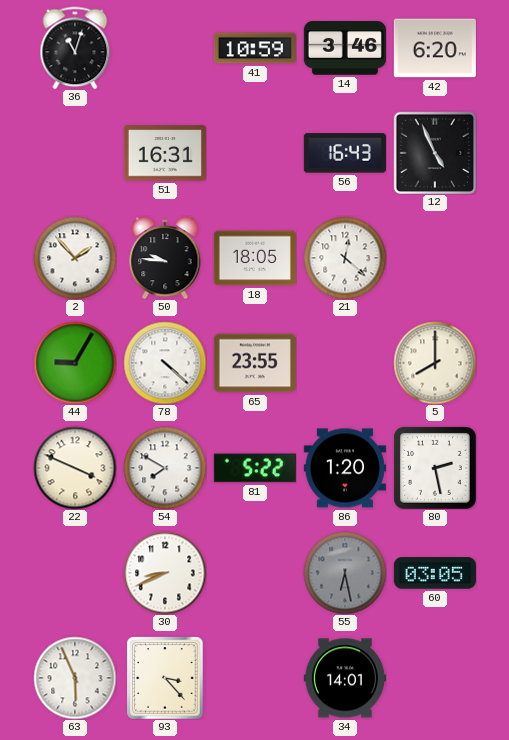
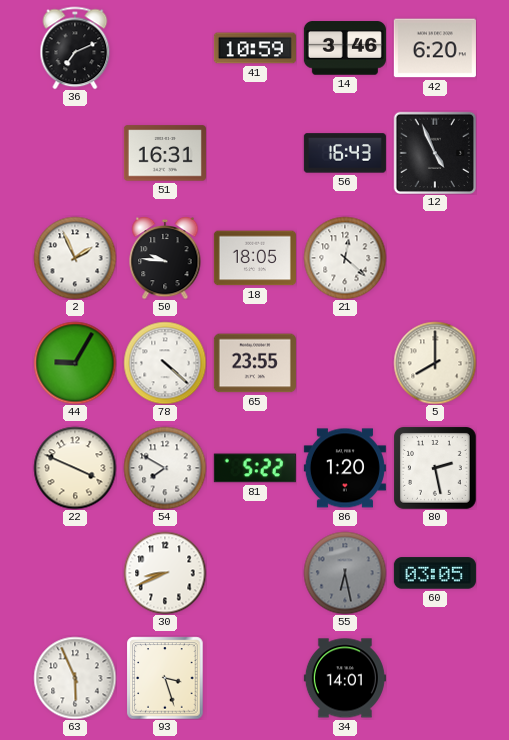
36: 11:03 -> 7:11
2: 1:53 -> 1:56
93: 3:23 -> 3:27
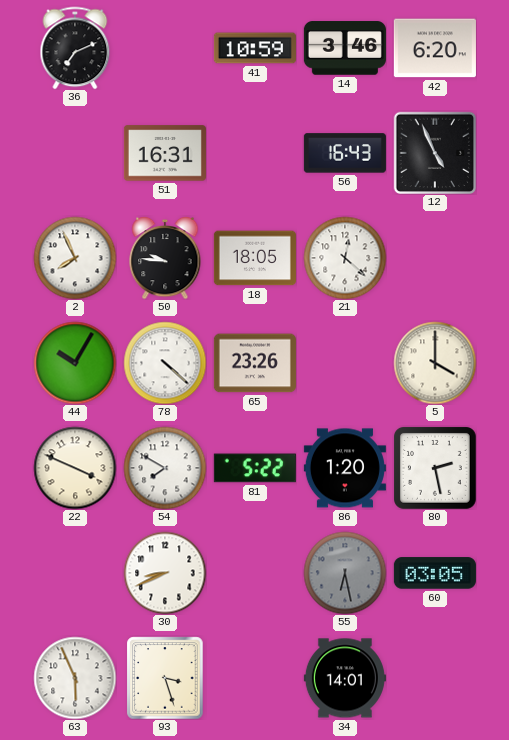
2: 1:56 -> 7:56
44: 9:05 -> 10:05
65: 23:55 -> 23:26
5: 8:00 -> 4:00
